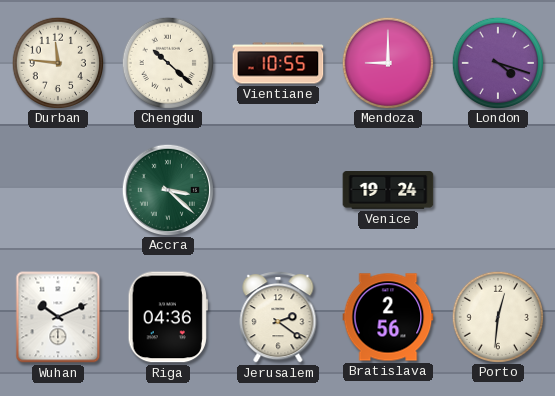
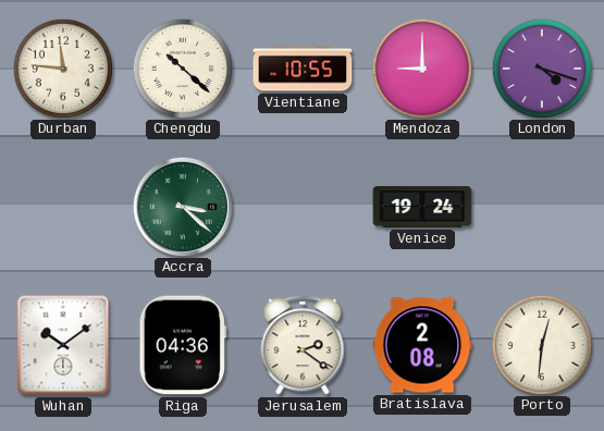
Wuhan: 10:11 -> 10:09
Bratislava: 2:56 -> 2:08
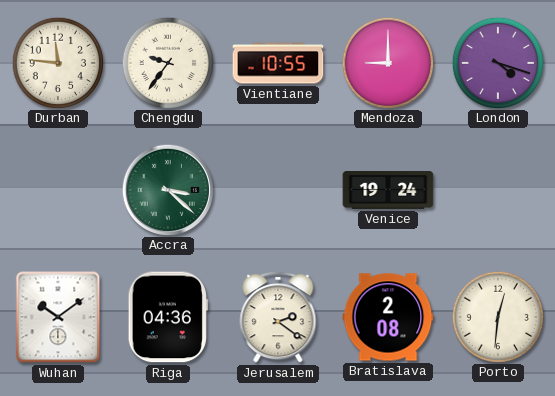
Chengdu: 10:22 -> 9:36
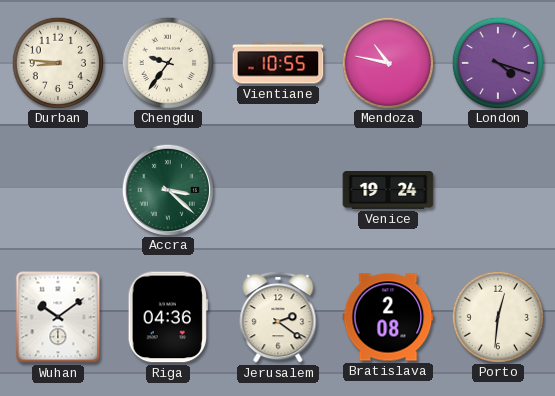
Durban: 11:46 -> 8:46
Mendoza: 9:00 -> 10:47
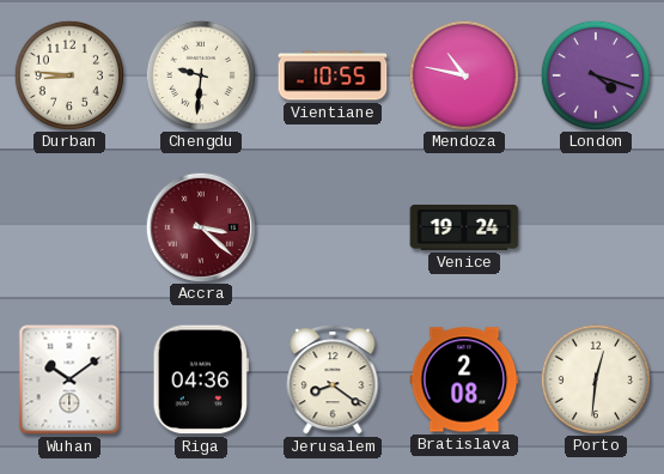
Chengdu: 9:36 -> 9:31
Accra dial: green -> burgundy
Jerusalem: 2:21 -> 8:21
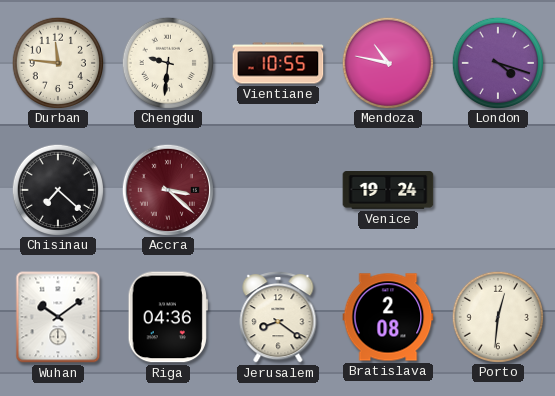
Durban: 8:46 -> 11:46
Chisinau: none -> 7:22
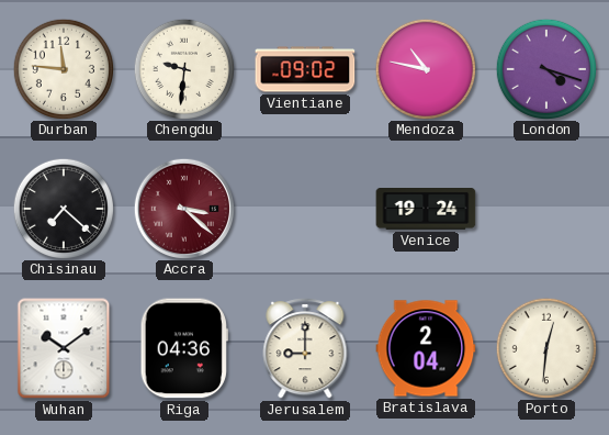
Vientiane: 10:55 -> 09:02
Jerusalem: 8:21 -> 9:00
Bratislava: 2:08 -> 2:04
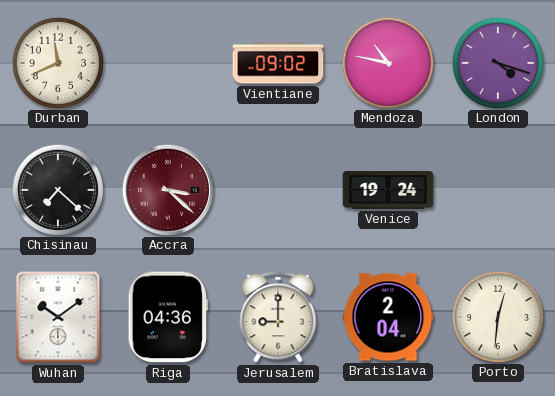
Durban: 11:46 -> 11:41
Chengdu: 9:31 -> none
